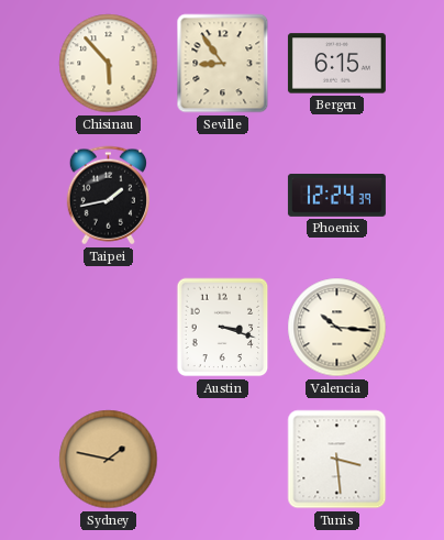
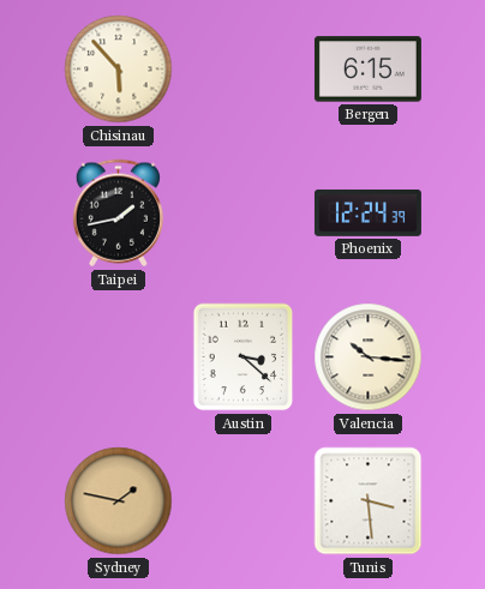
Seville: 8:54 -> none
Austin: 3:18 -> 3:22
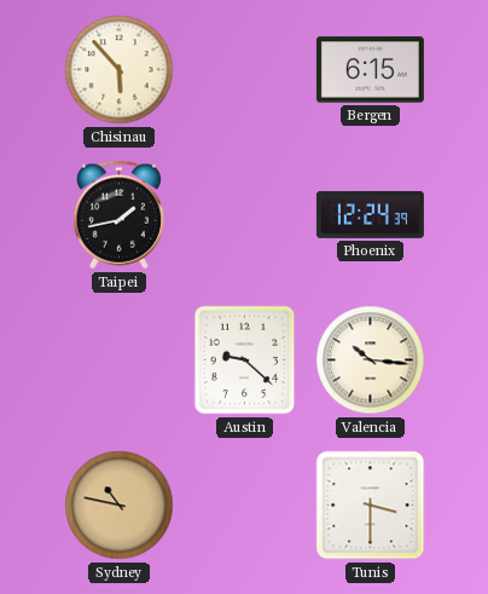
Austin: 3:22 -> 9:22
Sydney: 1:47 -> 10:47
Tunis: 3:29 -> 3:30
